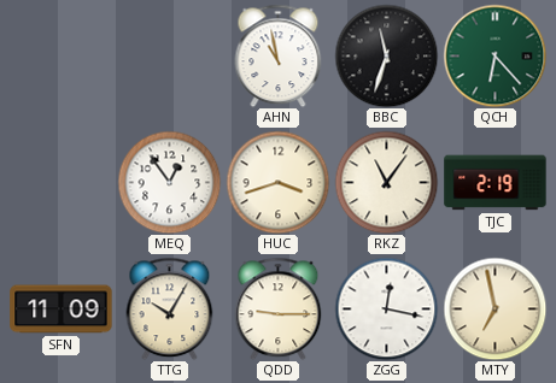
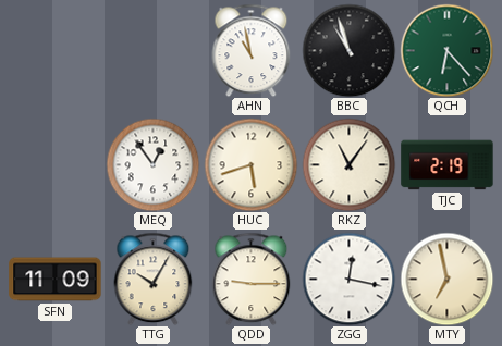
BBC: 11:33 -> 10:57
HUC: 3:42 -> 5:42
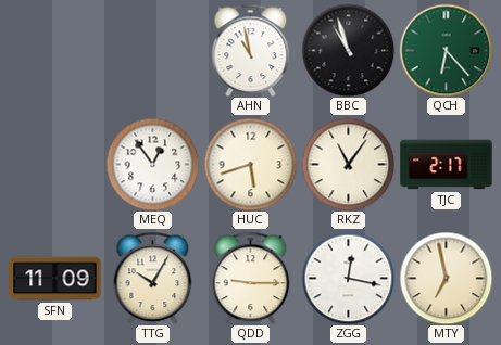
TJC: 2:19 -> 2:17
